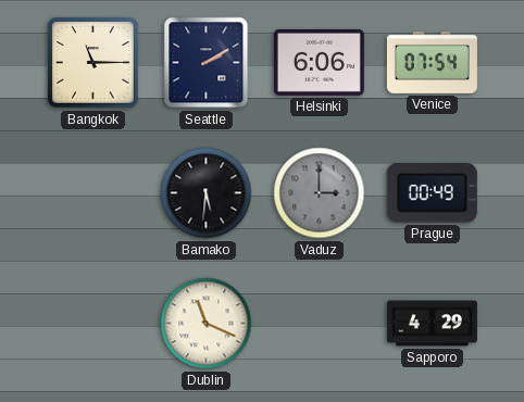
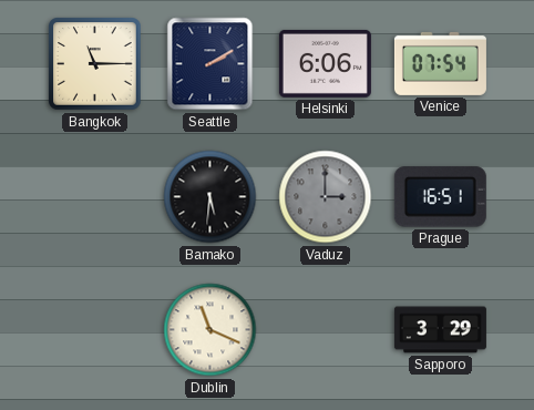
Prague: 00:49 -> 16:51
Sapporo: 4:29 -> 3:29
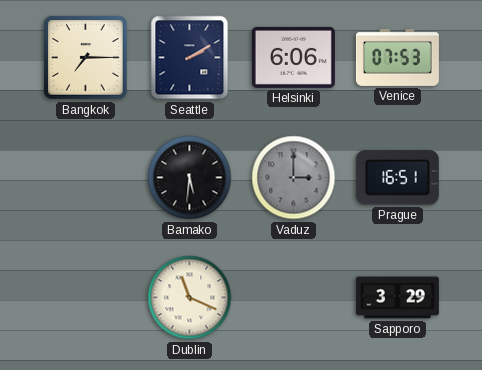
Bangkok: 11:15 -> 7:15
Venice: 07:54 -> 07:53
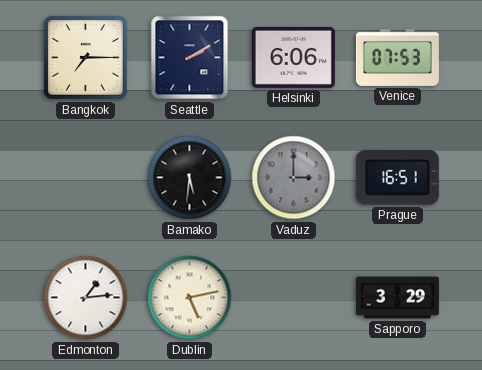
Edmonton: none -> 1:14
Dublin: 11:19 -> 5:13
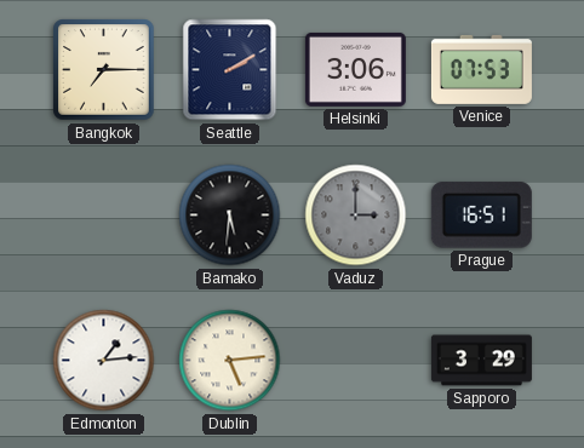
Helsinki: 6:06 -> 3:06
Dublin: 5:13 -> 5:14
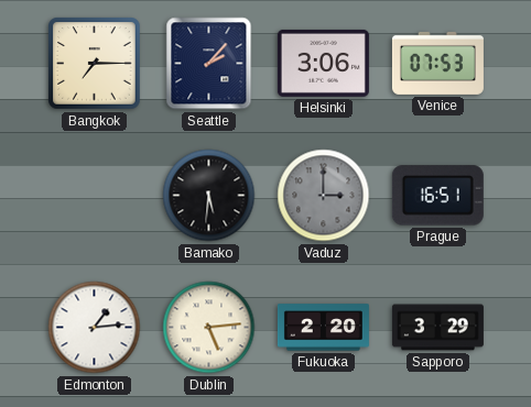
Seattle: 2:10 -> 2:07
Fukuoka: none -> 2:20
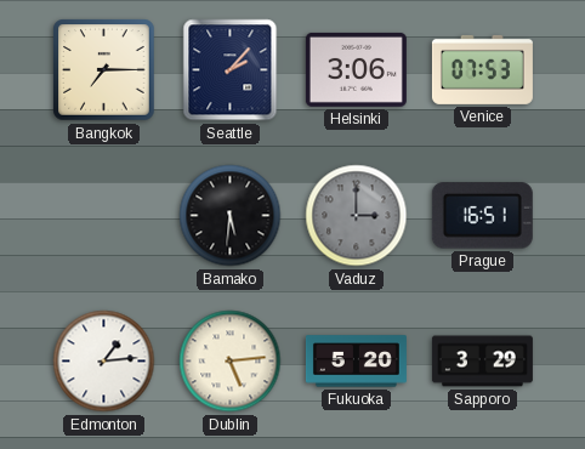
Fukuoka: 2:20 -> 5:20
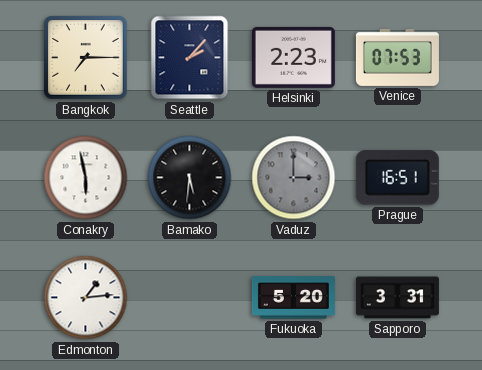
Helsinki: 3:06 -> 2:23
Conakry: none -> 5:58
Dublin: 5:14 -> none
Sapporo: 3:29 -> 3:31
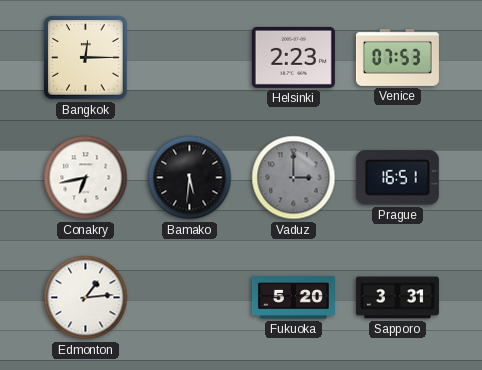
Bangkok: 7:15 -> 12:15
Seattle: 2:07 -> none
Conakry: 5:58 -> 6:43
